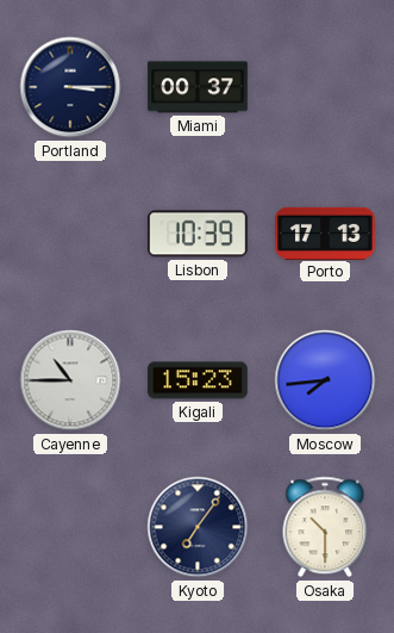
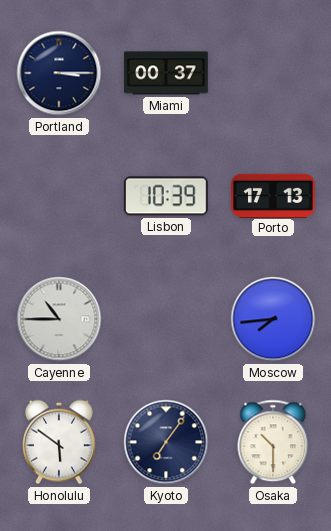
Kigali: 15:23 -> none
Honolulu: none -> 5:51
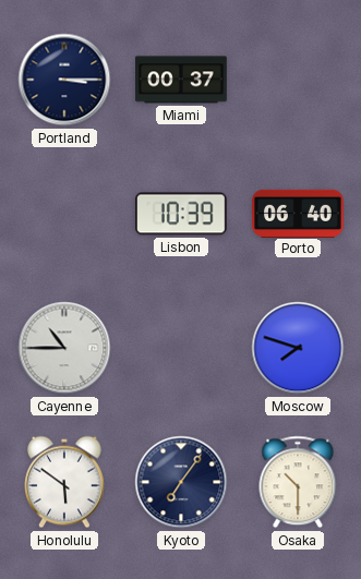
Porto: 17:13 -> 06:40
Moscow: 7:44 -> 7:48
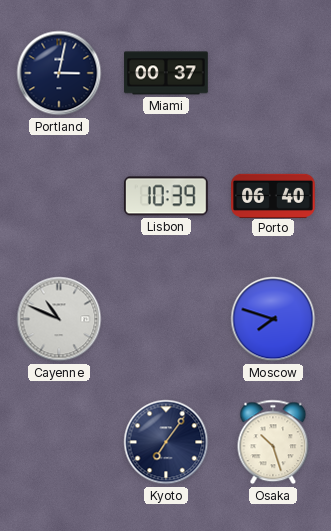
Portland: 3:15 -> 3:02
Cayenne: 10:45 -> 10:49
Honolulu: 5:51 -> none
Osaka: 10:30 -> 10:27
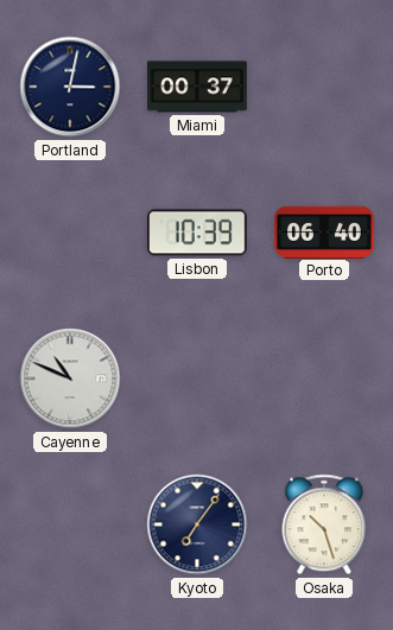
Moscow: 7:48 -> none
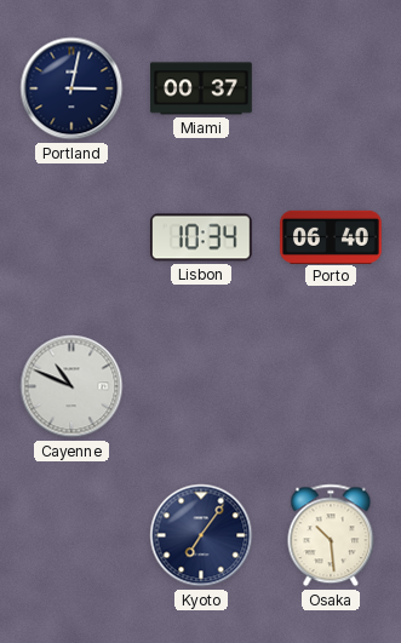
Lisbon: 10:39 -> 10:34
Osaka: 10:27 -> 10:29
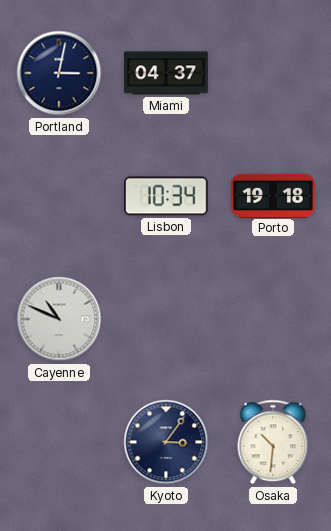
Miami: 00:37 -> 04:37
Porto: 06:40 -> 19:18
Kyoto: 7:06 -> 3:06
Osaka: 10:29 -> 10:31
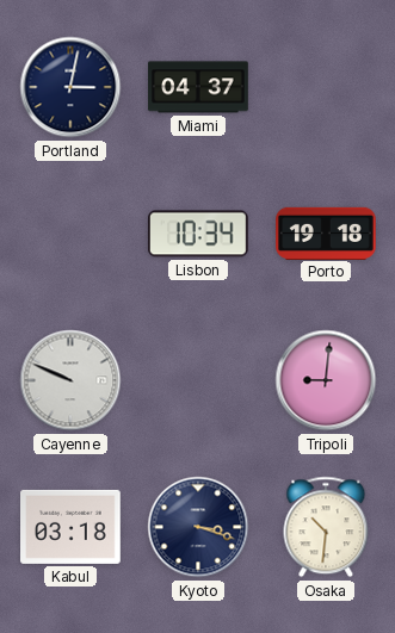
Cayenne: 10:49 -> 9:49
Tripoli: none -> 9:01
Kabul: none -> 03:18
Kyoto: 3:06 -> 3:18
